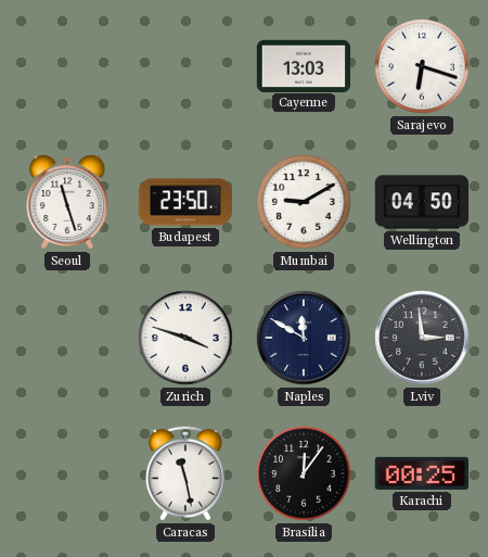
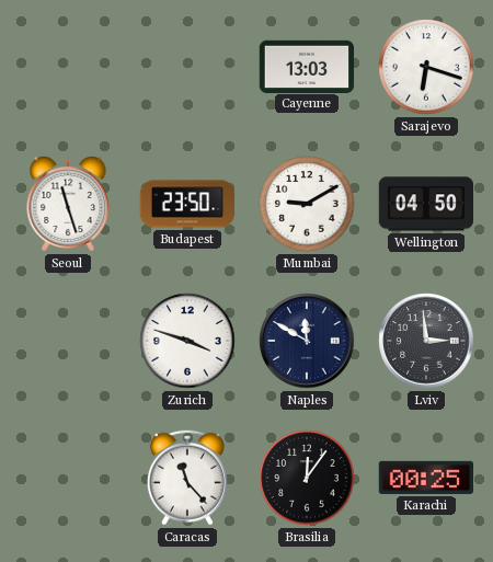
Caracas: 11:28 -> 11:23
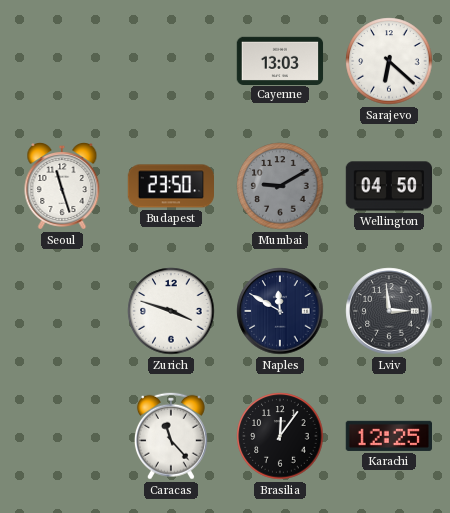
Sarajevo: 6:18 -> 6:22
Mumbai dial: white -> grey
Karachi: 00:25 -> 12:25
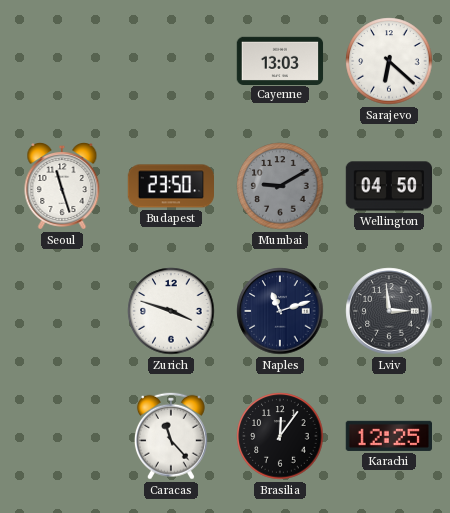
Naples: 11:50 -> 11:12
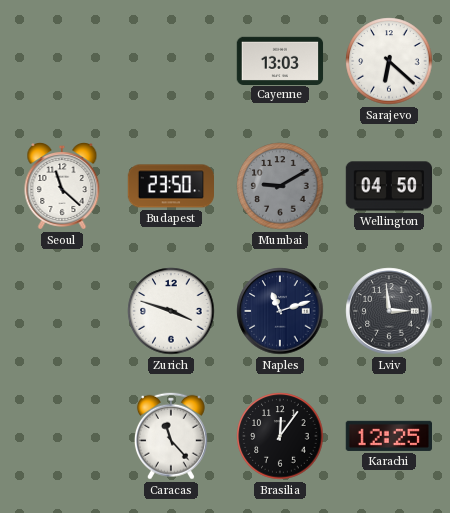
Seoul: 11:27 -> 11:22
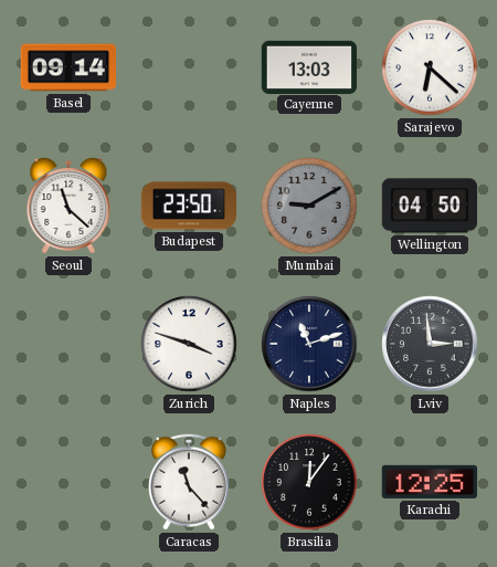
Basel: none -> 09:14
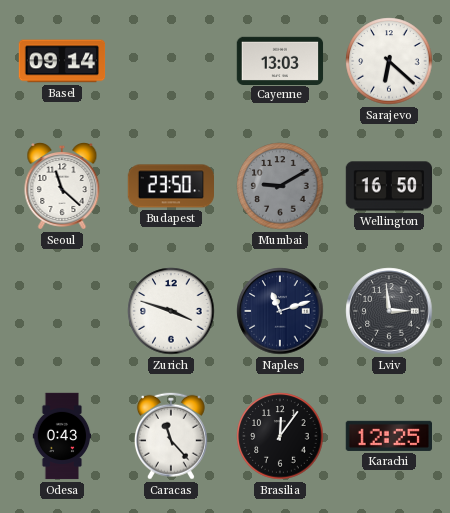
Wellington: 04:50 -> 16:50
Odesa: none -> 0:43
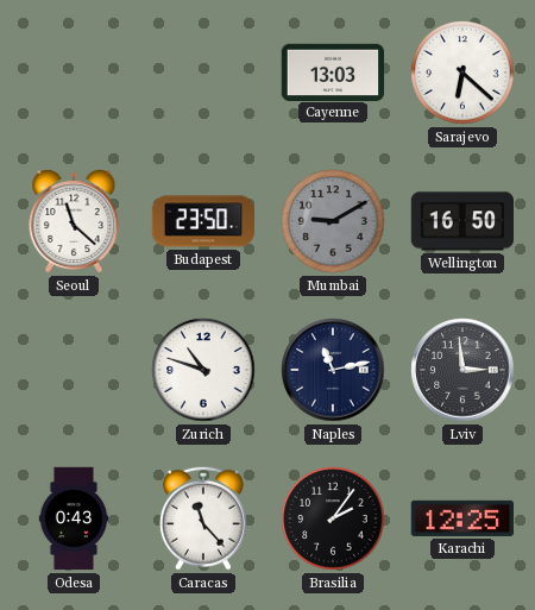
Basel: 09:14 -> none
Zurich: 3:48 -> 10:48
Naples: 11:12 -> 11:13
Brasilia: 12:06 -> 2:06
